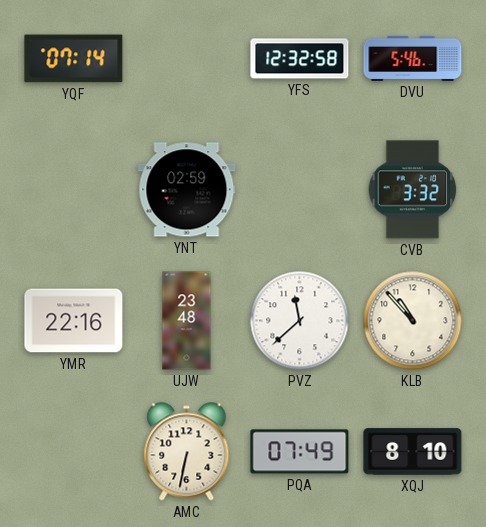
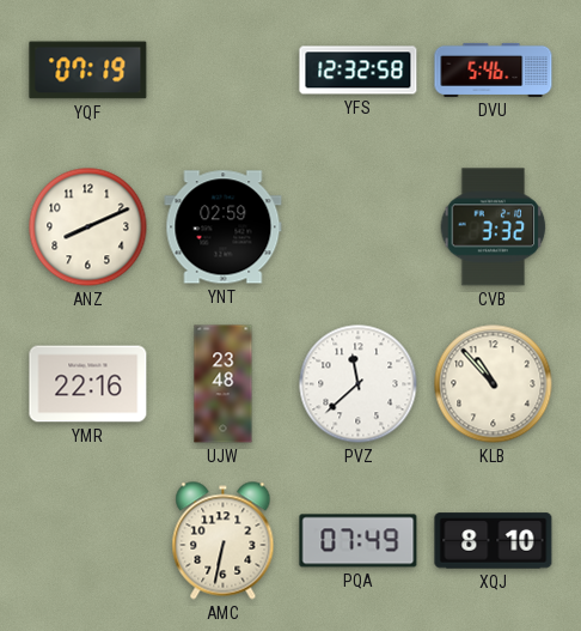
YQF: 07:14 -> 07:19
ANZ: none -> 8:11
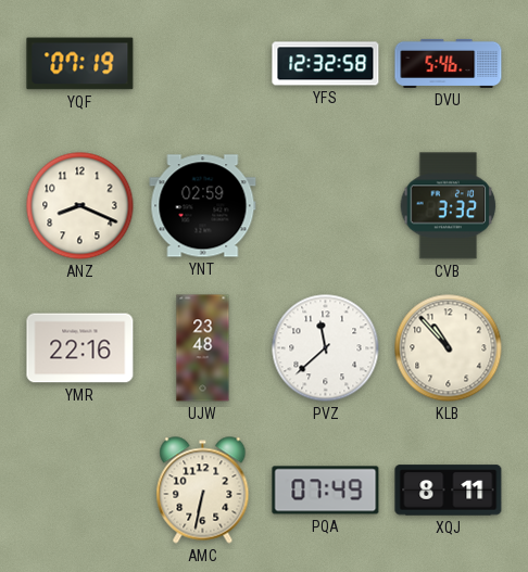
ANZ: 8:11 -> 8:19
XQJ: 8:10 -> 8:11
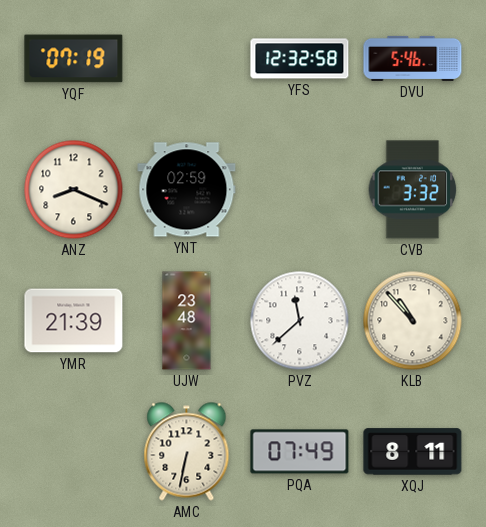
YMR: 22:16 -> 21:39
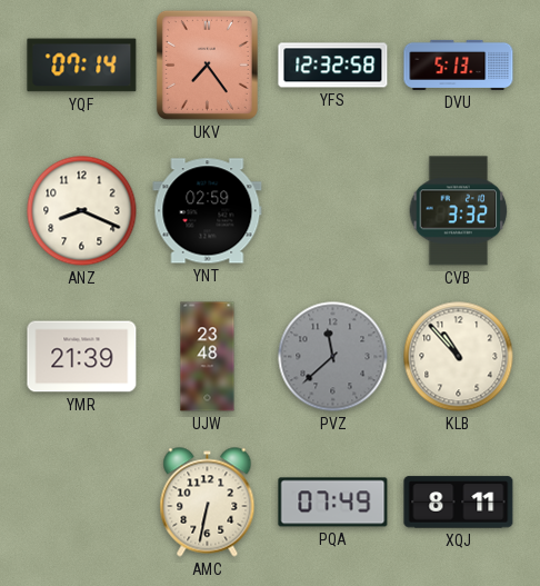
YQF: 07:19 -> 07:14
UKV: none -> 7:24
DVU: 5:46 -> 5:13
PVZ dial: white -> grey
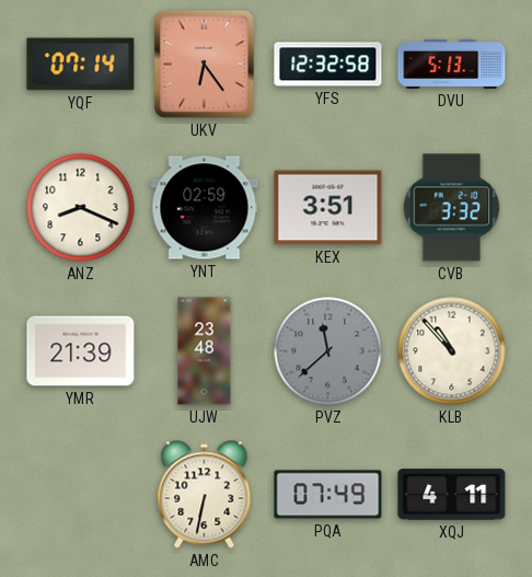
UKV: 7:24 -> 6:24
KEX: none -> 3:51
XQJ: 8:11 -> 4:11
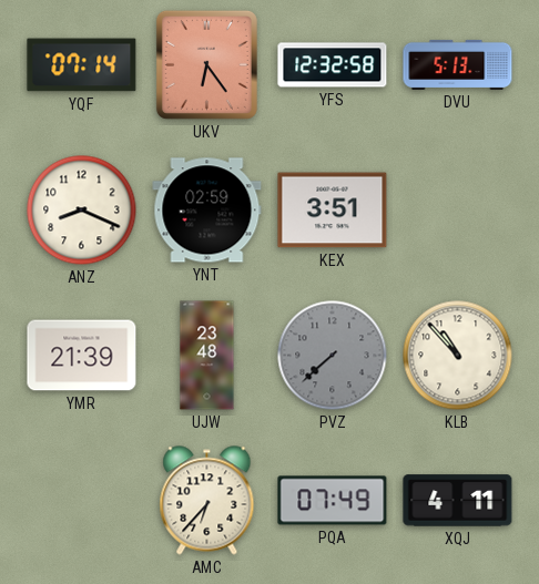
CVB: 3:32 -> none
PVZ: 11:38 -> 7:38
AMC: 6:32 -> 6:37
